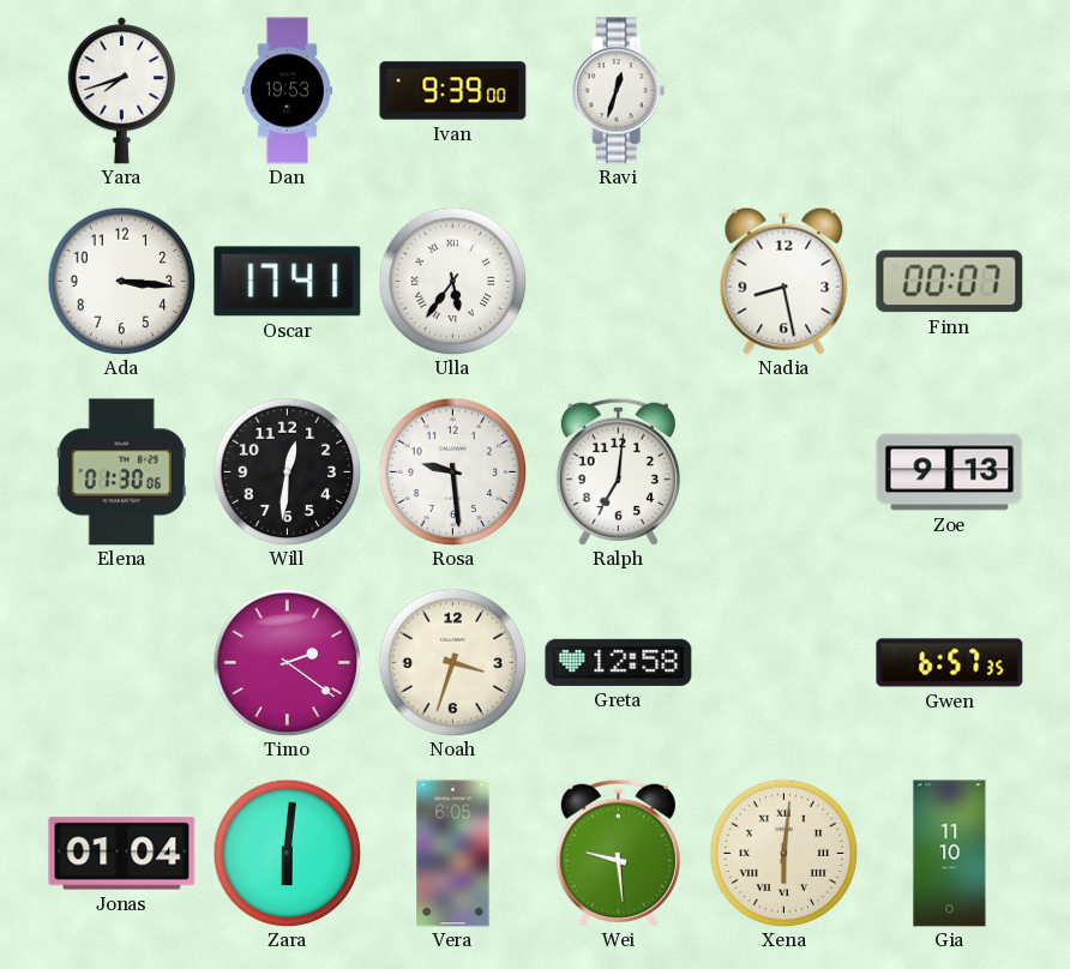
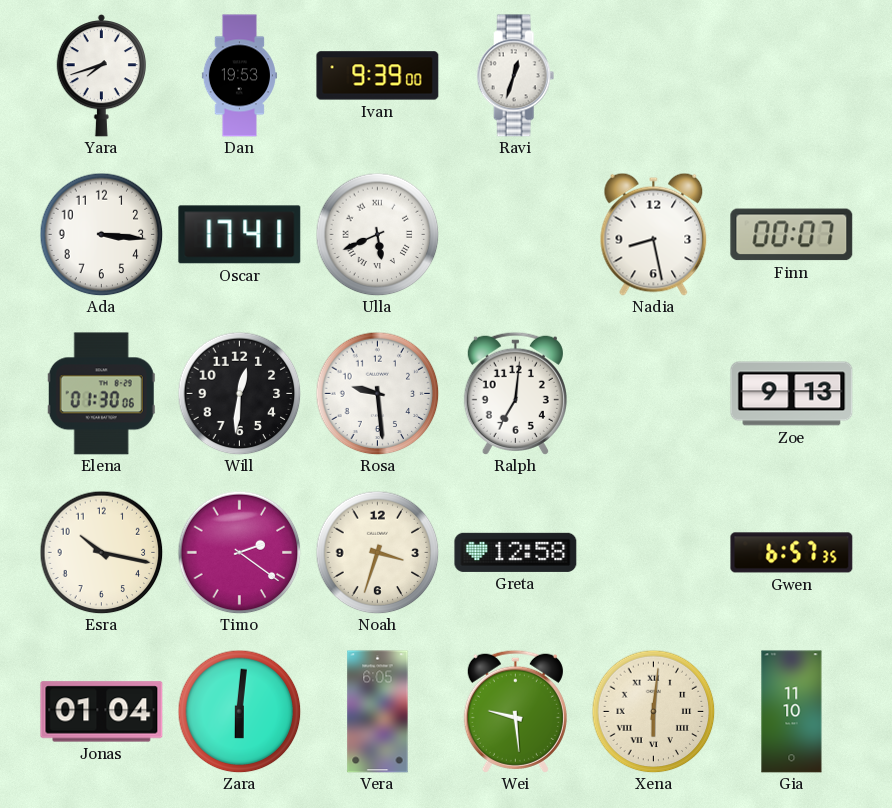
Ulla: 5:36 -> 5:41
Esra: none -> 10:17
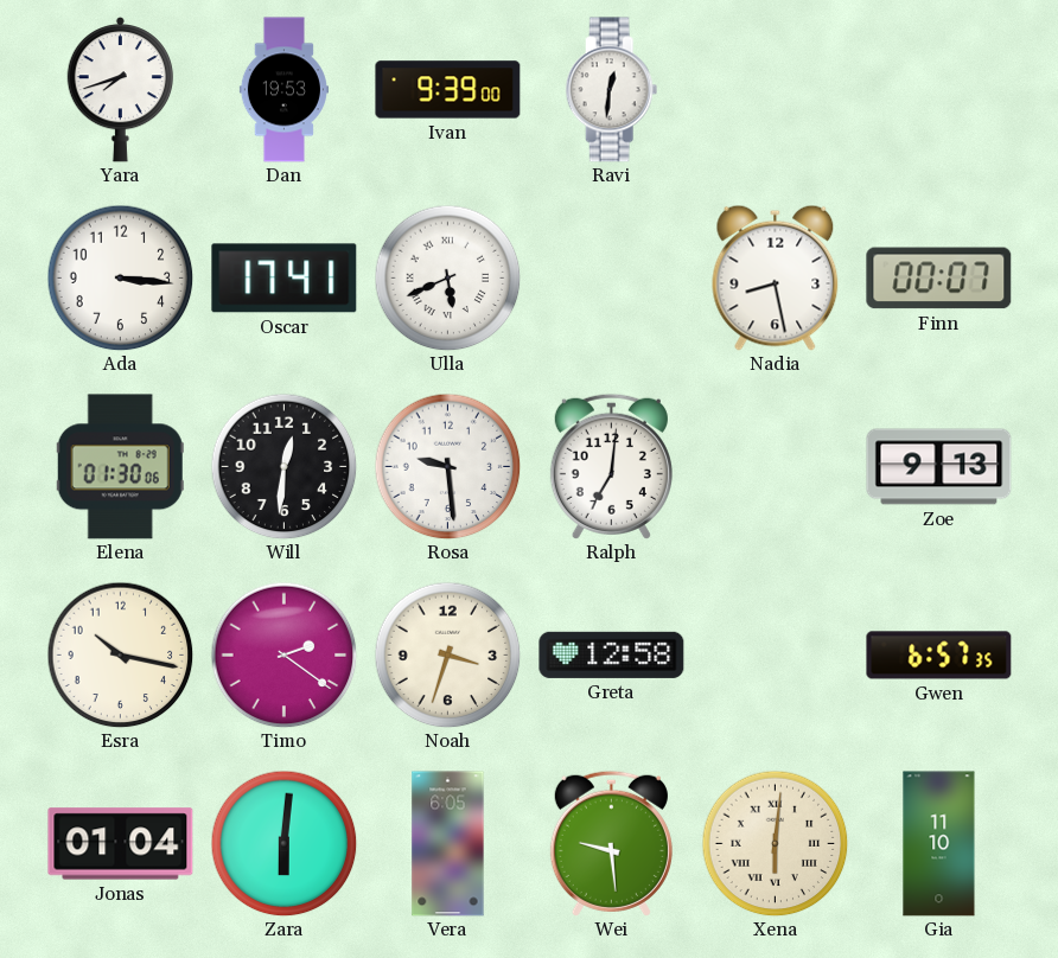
Ravi: 12:33 -> 12:31
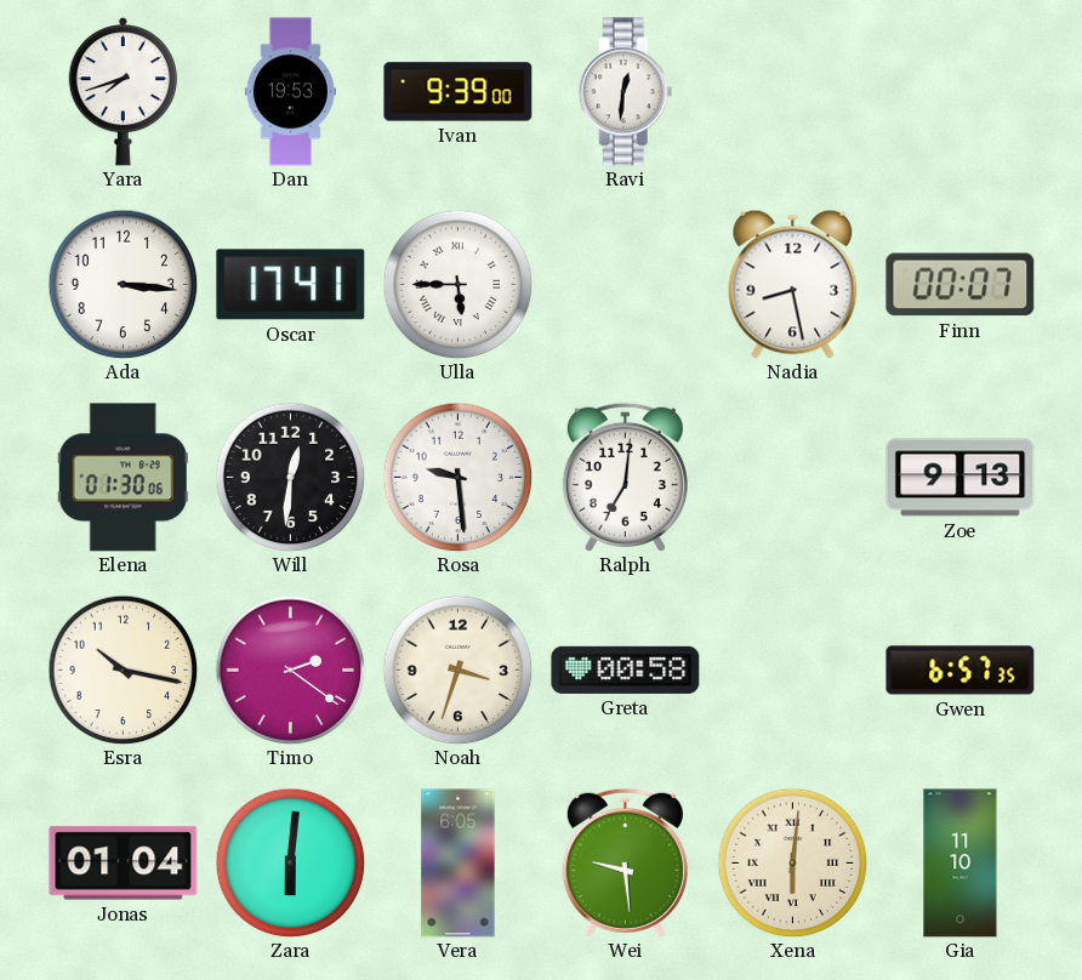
Ulla: 5:41 -> 5:45
Greta: 12:58 -> 00:58
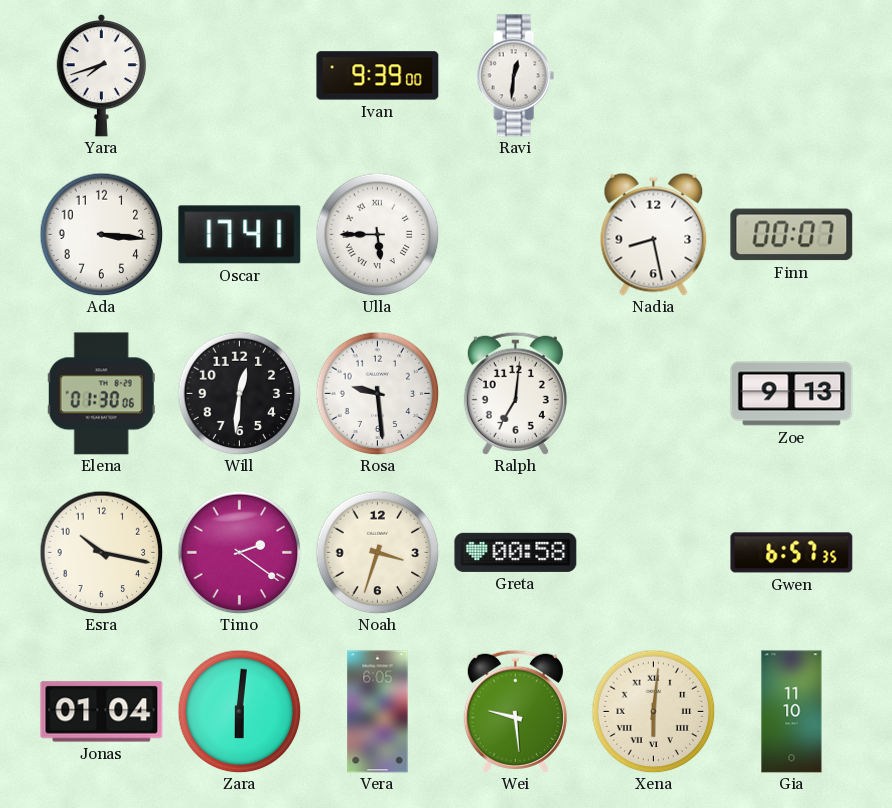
Dan: 19:53 -> none
